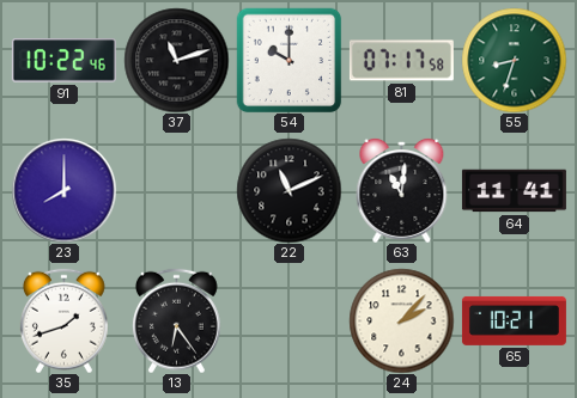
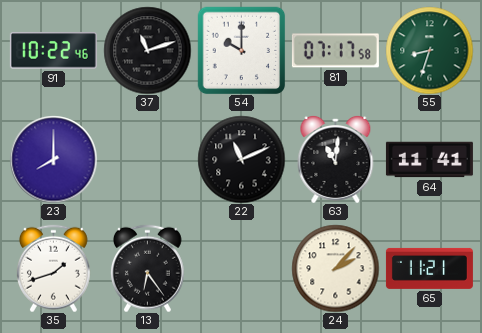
65: 10:21 -> 11:21
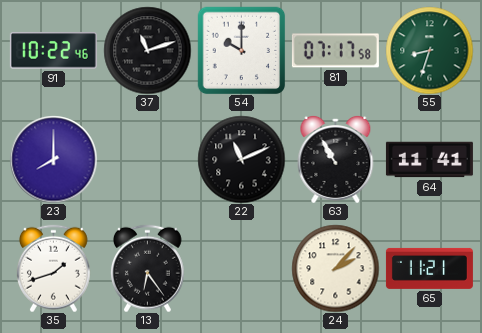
63: 11:01 -> 10:55
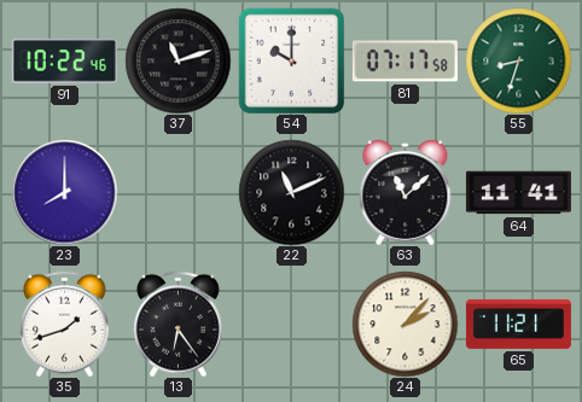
63: 10:55 -> 11:08
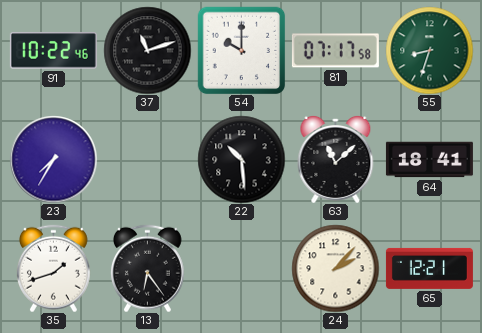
23: 8:00 -> 7:35
22: 11:11 -> 10:29
64: 11:41 -> 18:41
65: 11:21 -> 12:21
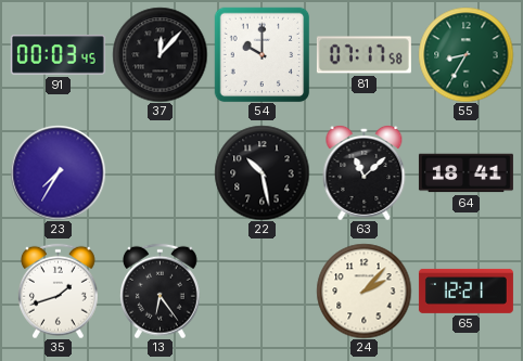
91: 10:22 -> 00:03
37: 11:12 -> 12:07
55: 8:33 -> 8:35
22: 10:29 -> 10:28
